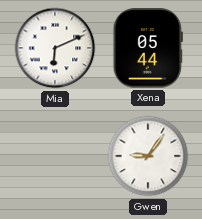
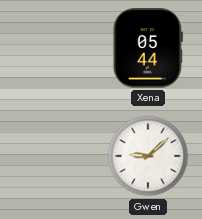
Mia: 6:11 -> none
Gwen: 9:06 -> 9:08
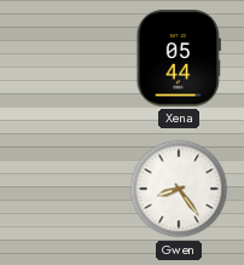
Gwen: 9:08 -> 8:24
